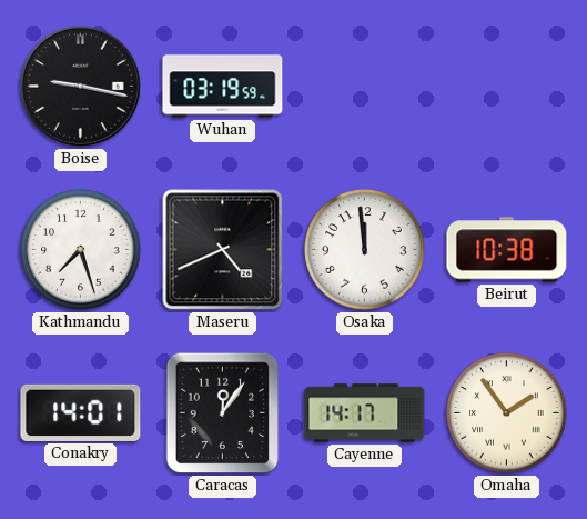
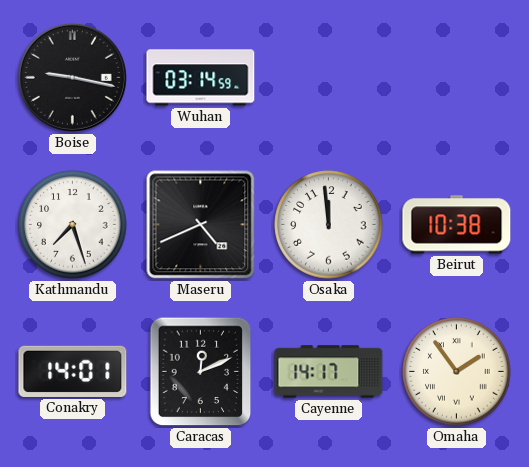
Wuhan: 03:19 -> 03:14
Caracas: 12:06 -> 12:11
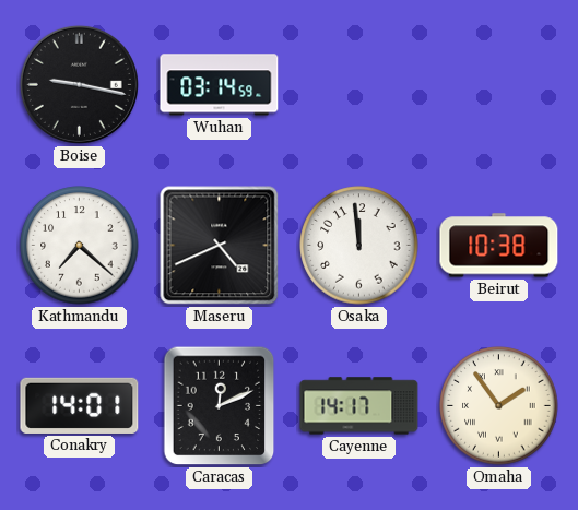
Kathmandu: 7:27 -> 7:22
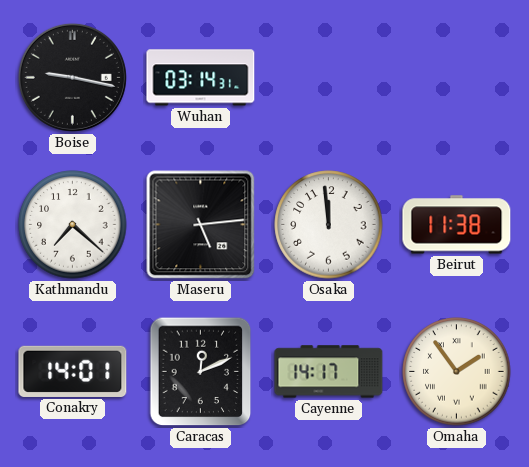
Wuhan: 03:14:59 -> 03:14:31
Maseru: 4:41 -> 5:14
Beirut: 10:38 -> 11:38
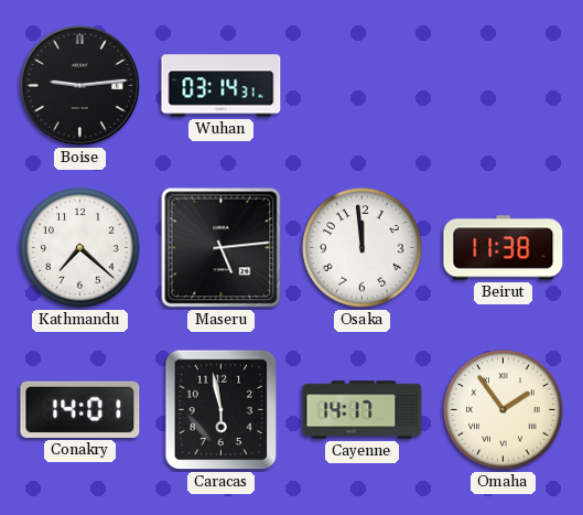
Boise: 9:17 -> 9:14
Caracas: 12:11 -> 5:58
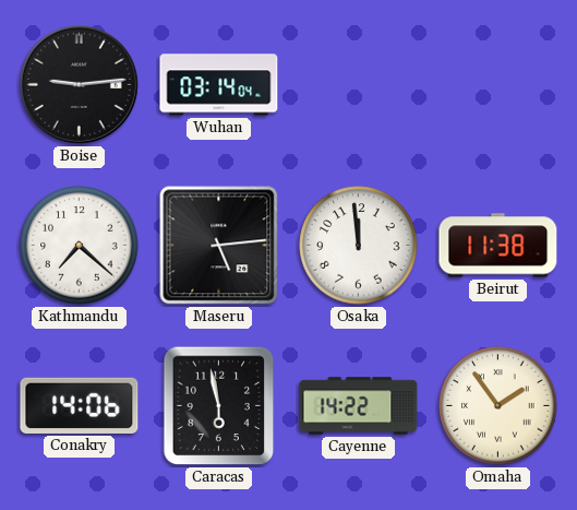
Wuhan: 03:14:31 -> 03:14:04
Conakry: 14:01 -> 14:06
Cayenne: 14:17 -> 14:22
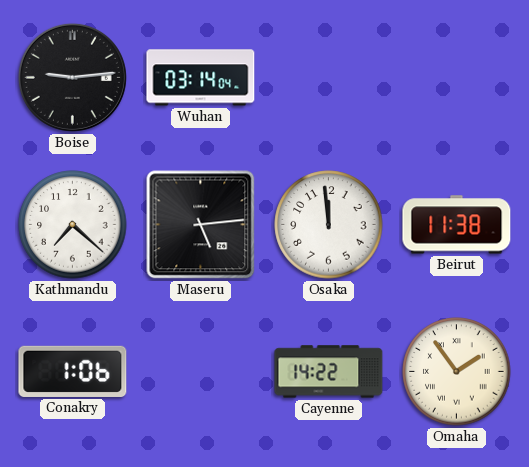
Conakry: 14:06 -> 1:06
Caracas: 5:58 -> none
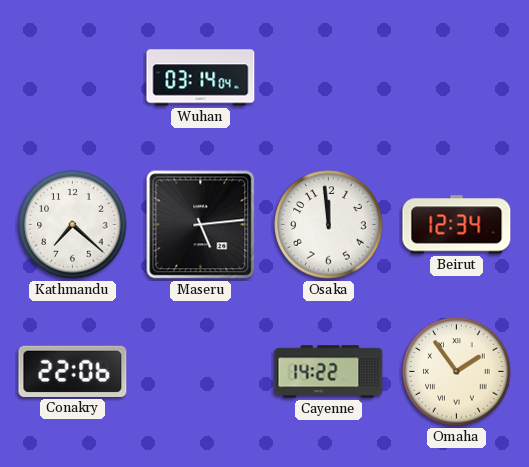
Boise: 9:14 -> none
Beirut: 11:38 -> 12:34
Conakry: 1:06 -> 22:06
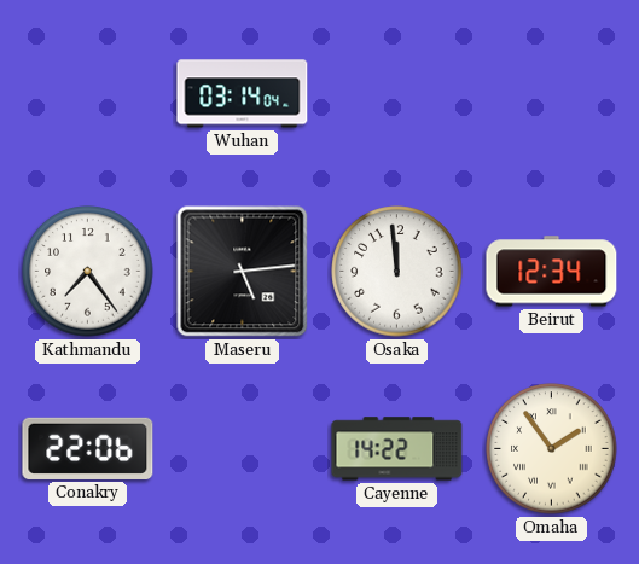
Kathmandu: 7:22 -> 7:24
